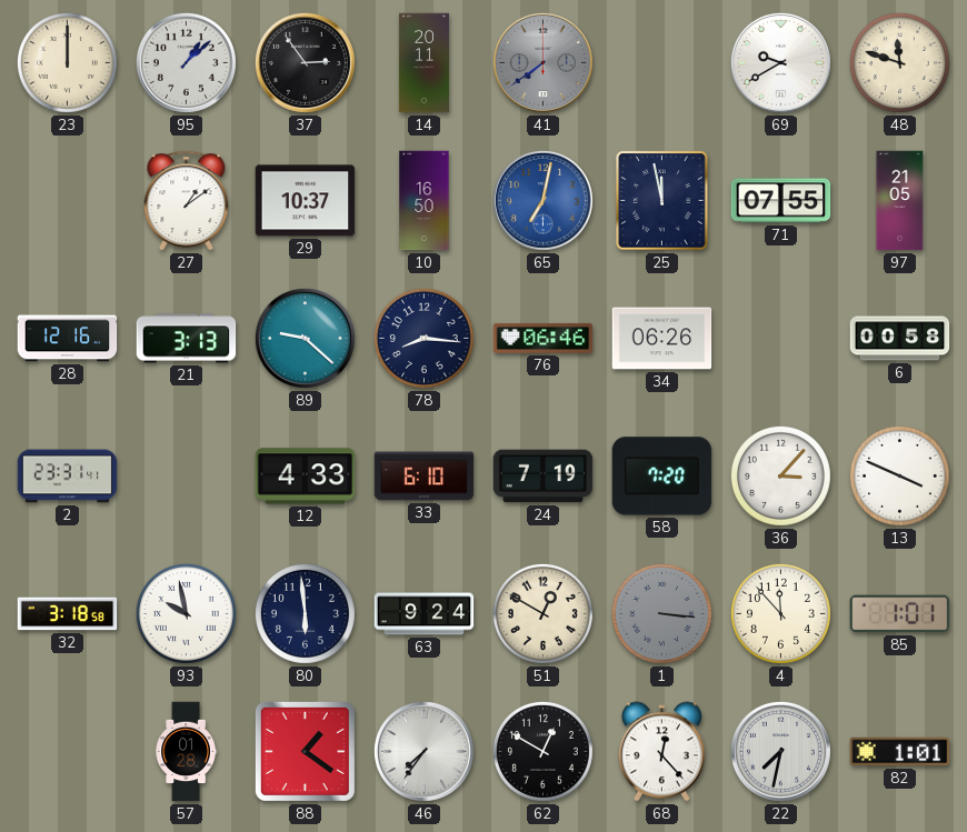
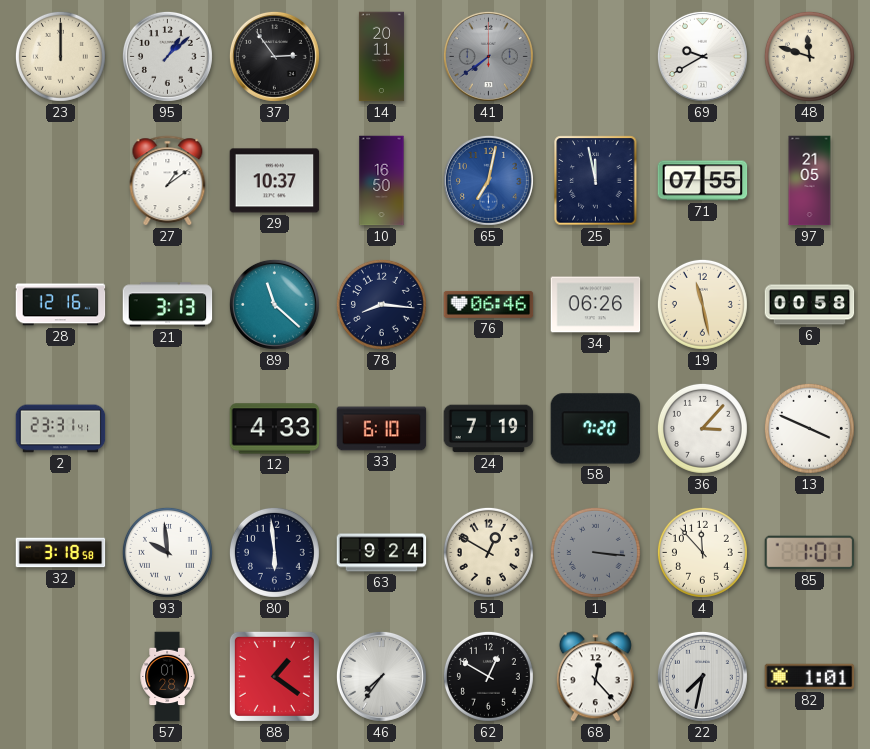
89: 9:22 -> 11:22
19: none -> 11:28
93: 9:58 -> 9:59
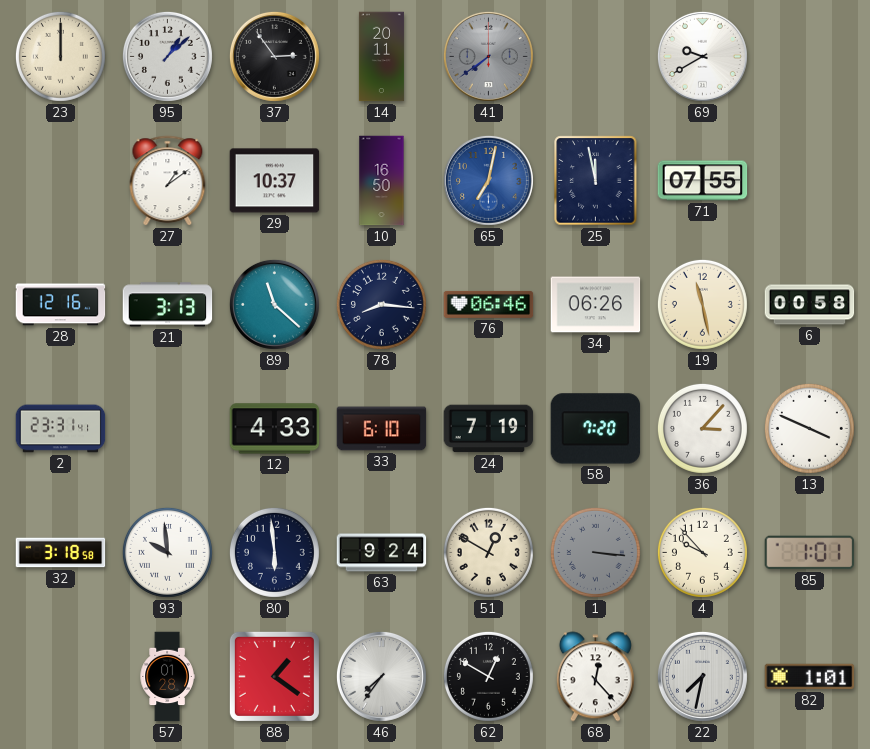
48: 11:48 -> none
97: 21:05 -> none
4: 11:53 -> 9:53
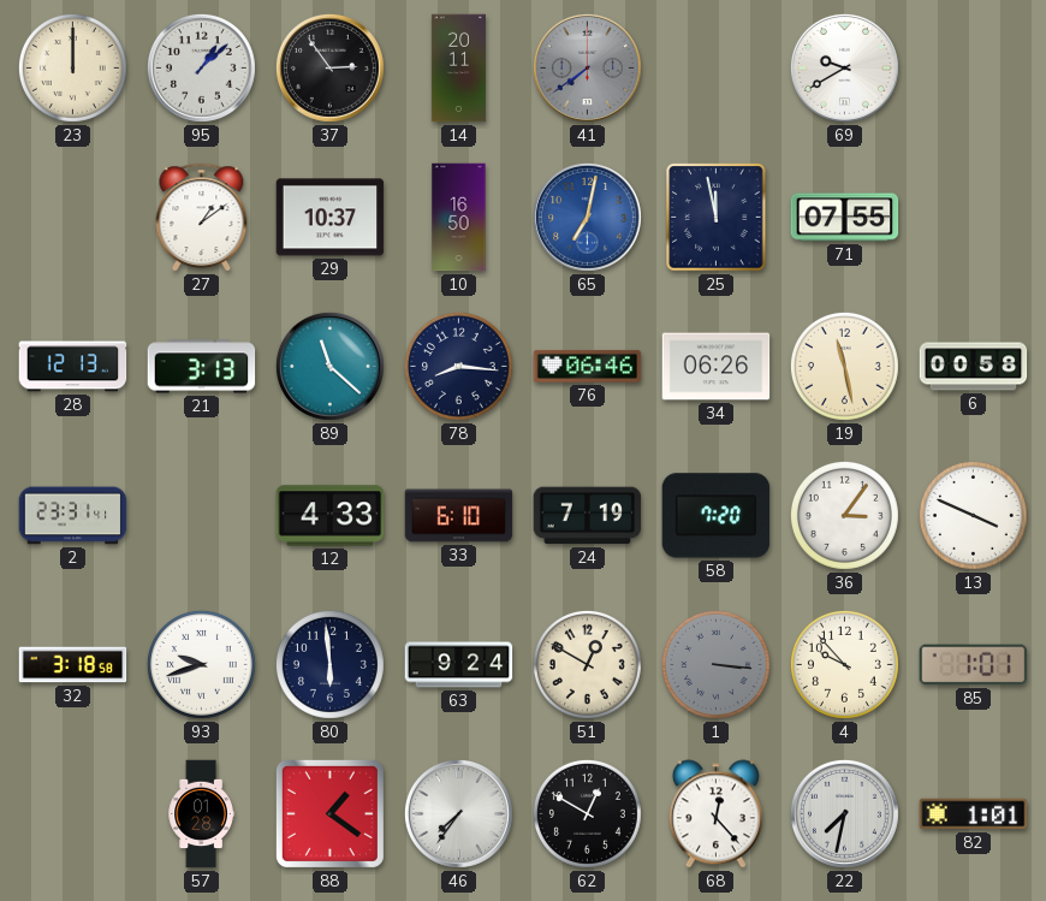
28: 12:16 -> 12:13
36: 3:07 -> 3:06
93: 9:59 -> 9:42
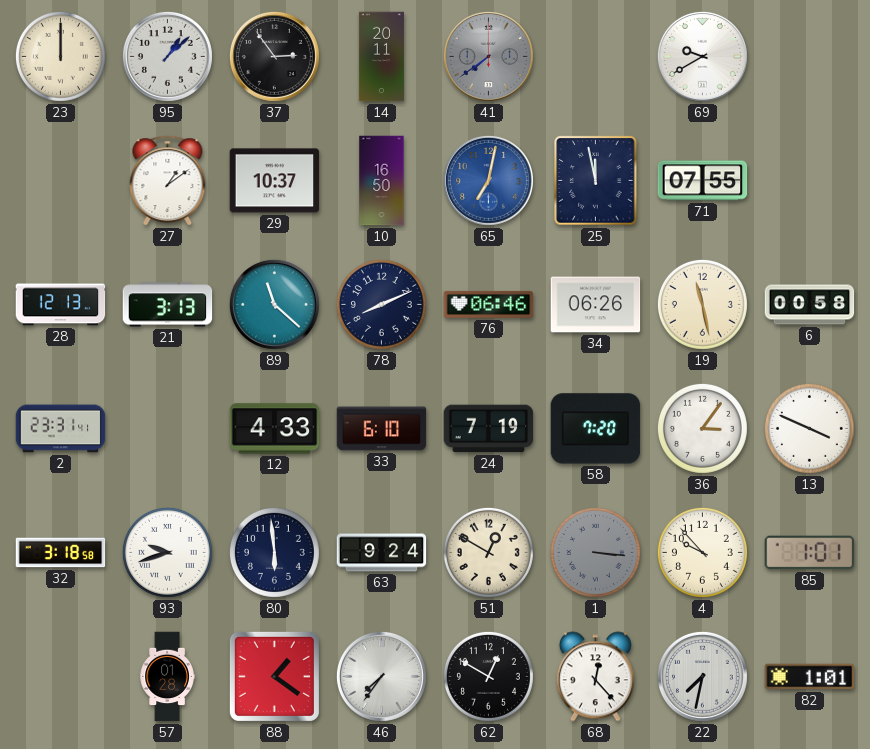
78: 8:16 -> 8:11
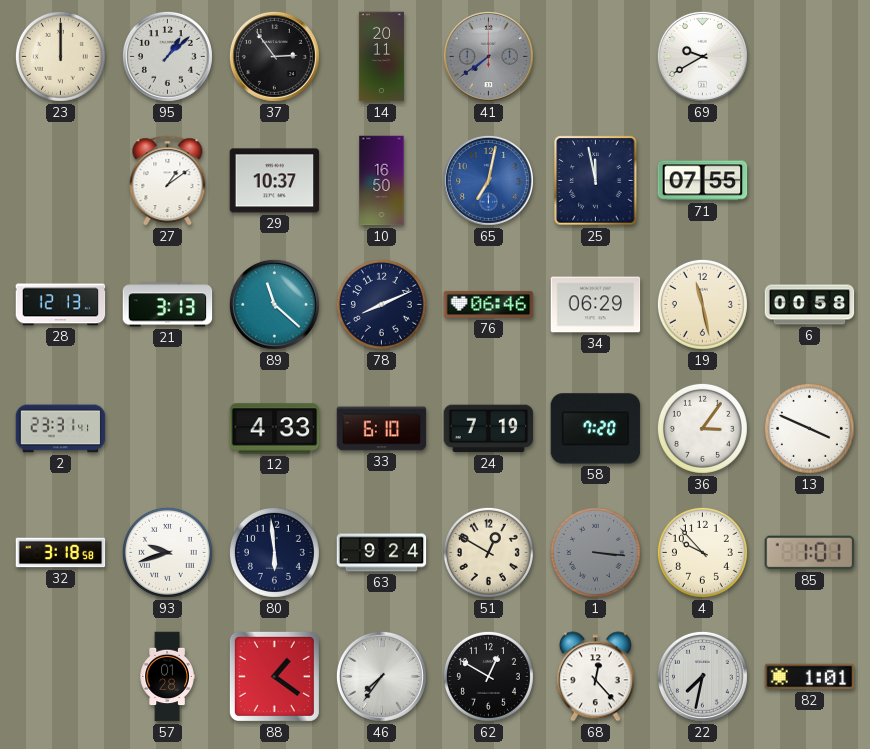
34: 06:26 -> 06:29
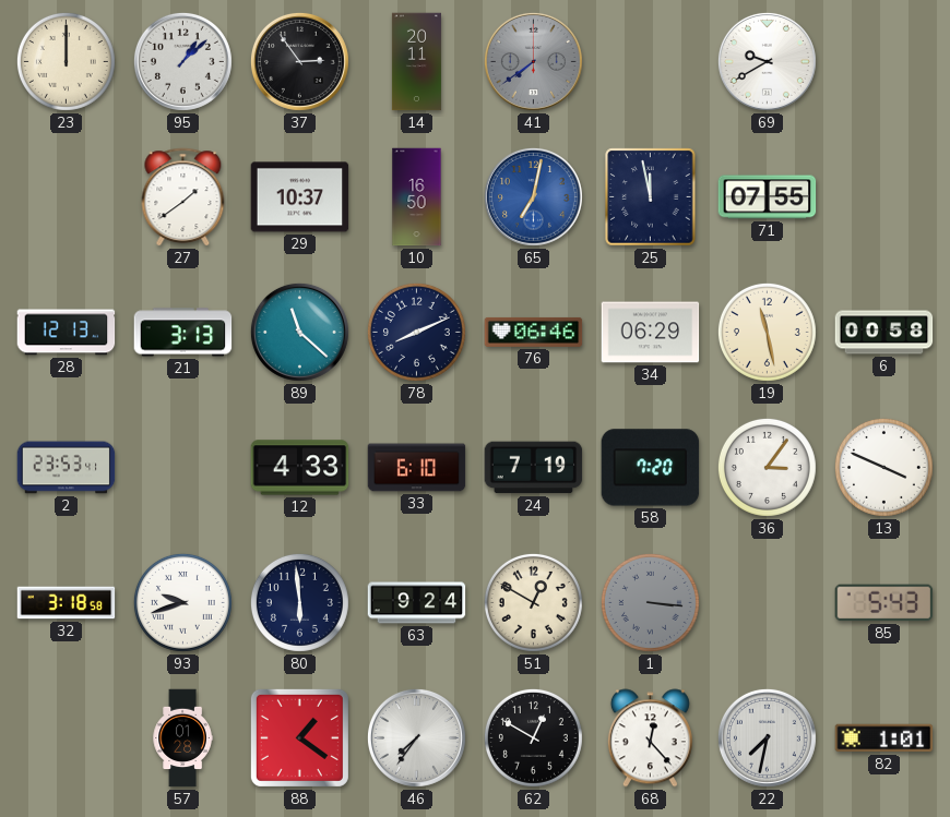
27: 1:09 -> 1:39
2: 23:31 -> 23:53
4: 9:53 -> none
85: 1:01 -> 5:43
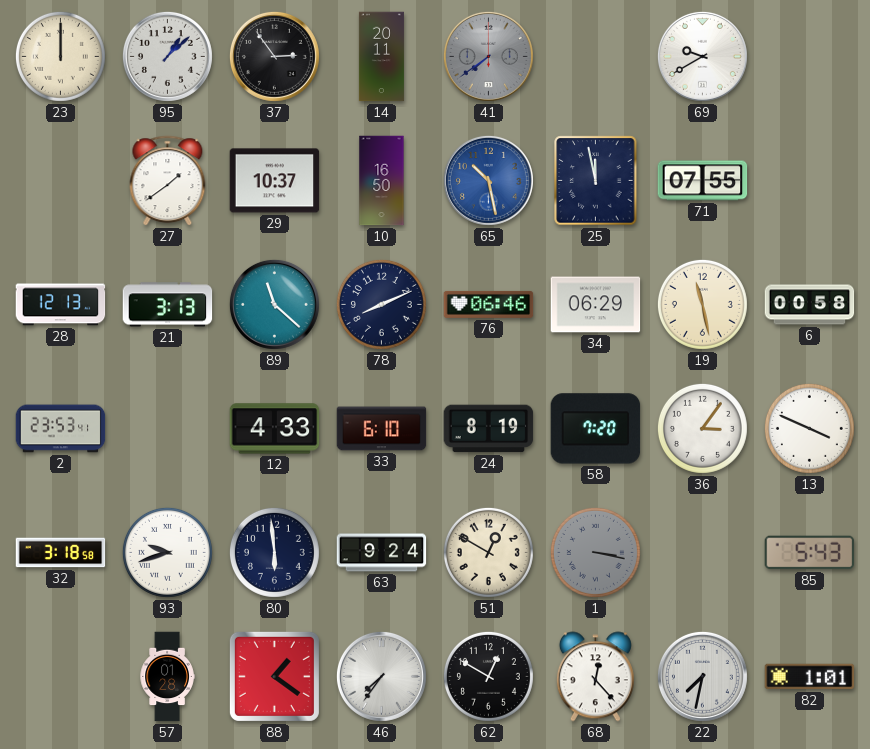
65: 7:02 -> 10:28
24: 7:19 -> 8:19
1: 3:16 -> 3:17
